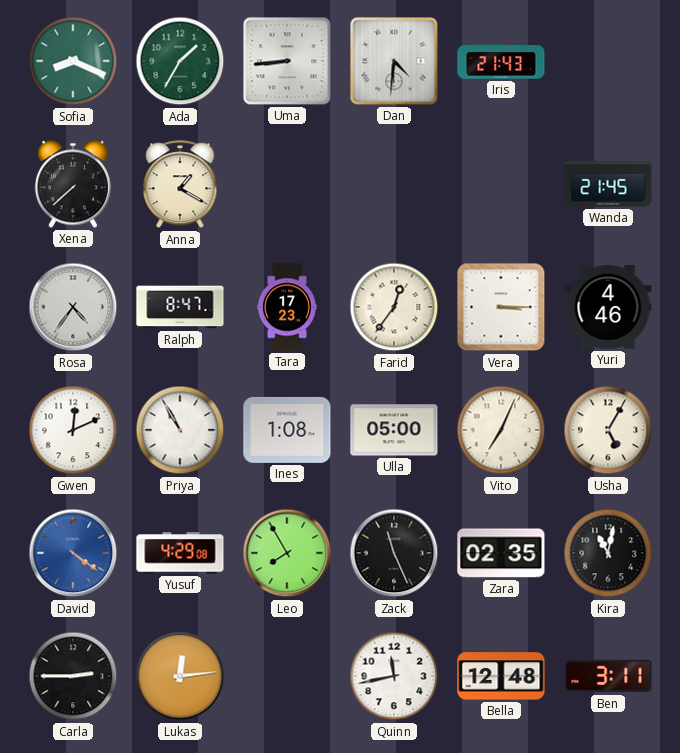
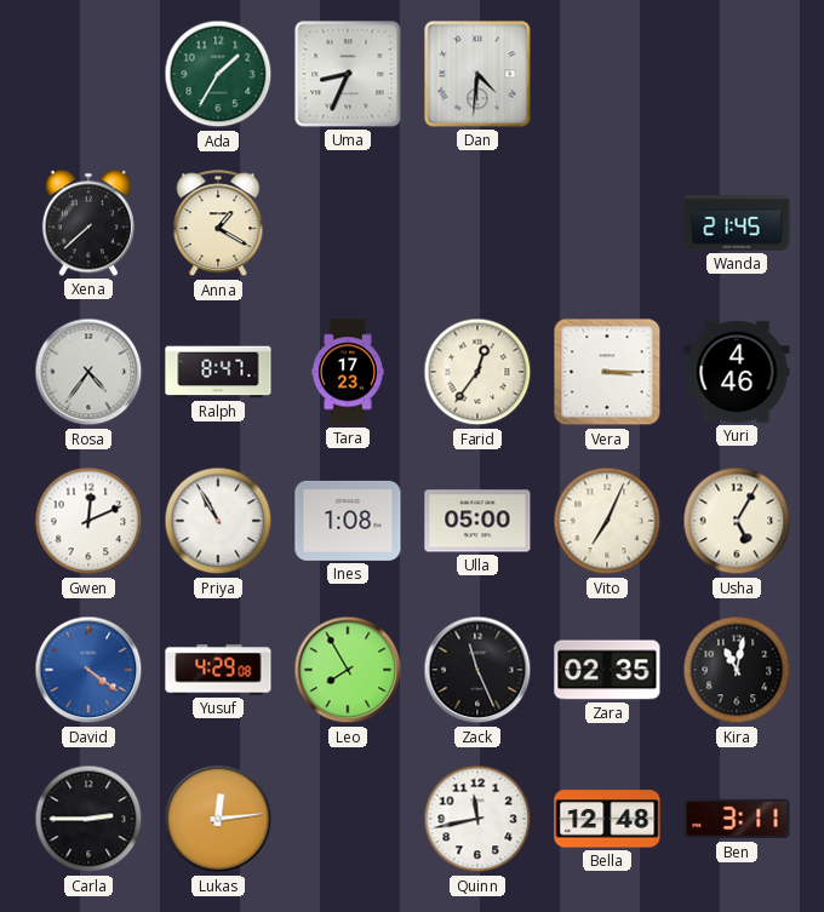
Sofia: 8:19 -> none
Uma: 8:44 -> 8:34
Iris: 21:43 -> none
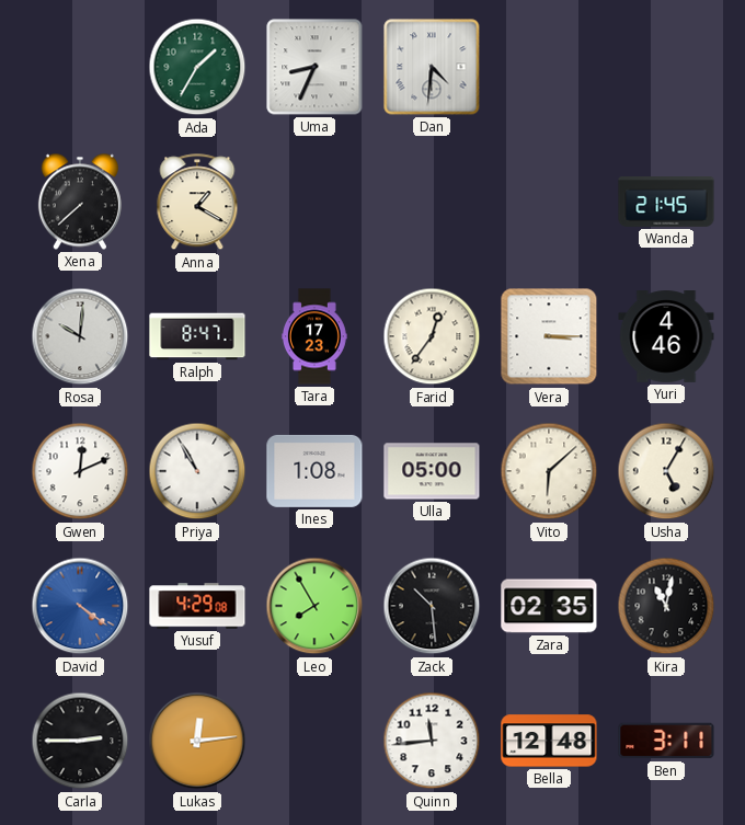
Rosa: 4:36 -> 10:01
Vito: 7:04 -> 6:08
Zack: 11:26 -> 10:29
Quinn: 11:43 -> 11:44
